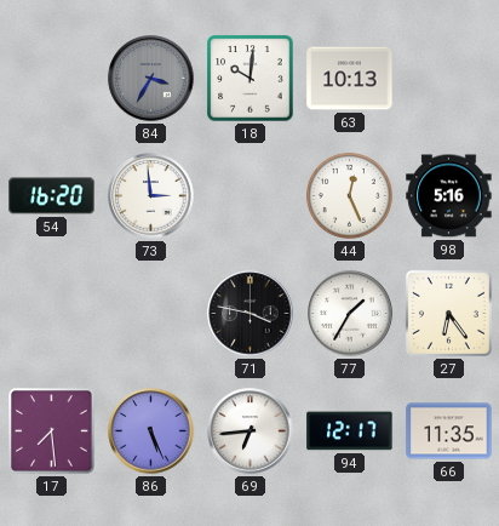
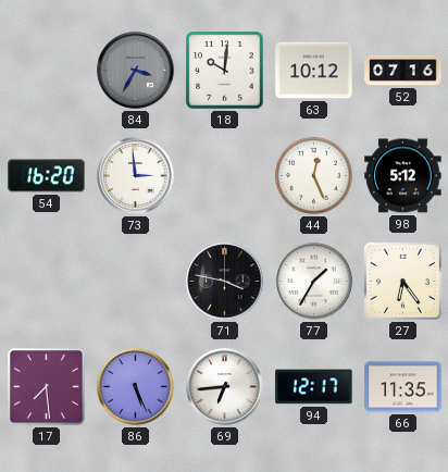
63: 10:13 -> 10:12
52: none -> 07:16
98: 5:16 -> 5:12
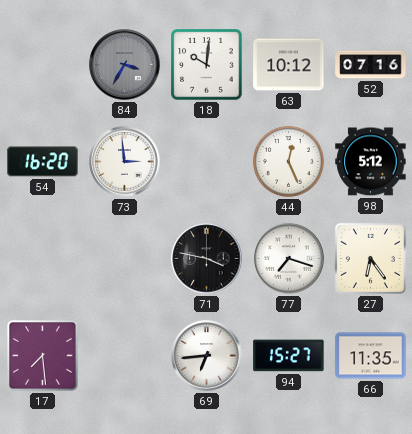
77: 1:35 -> 7:18
86: 5:26 -> none
94: 12:17 -> 15:27
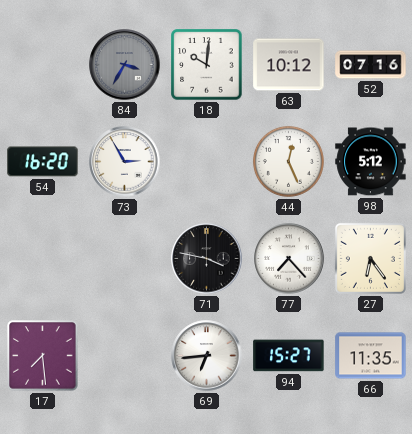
73: 2:59 -> 2:55
77: 7:18 -> 7:23
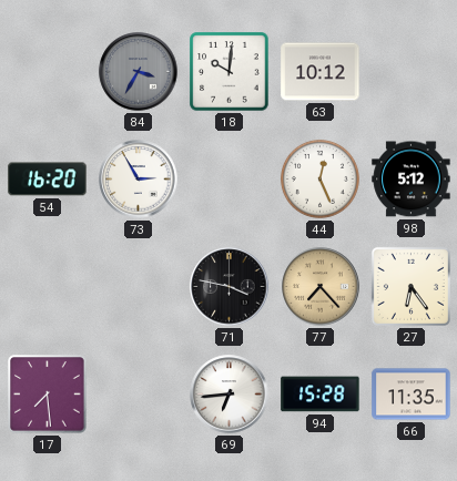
52: 07:16 -> none
77 dial: white -> champagne
94: 15:27 -> 15:28
